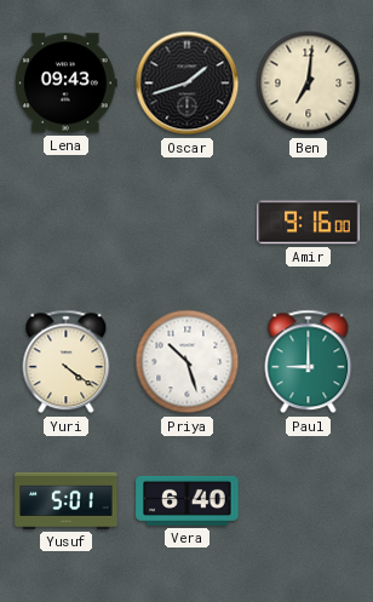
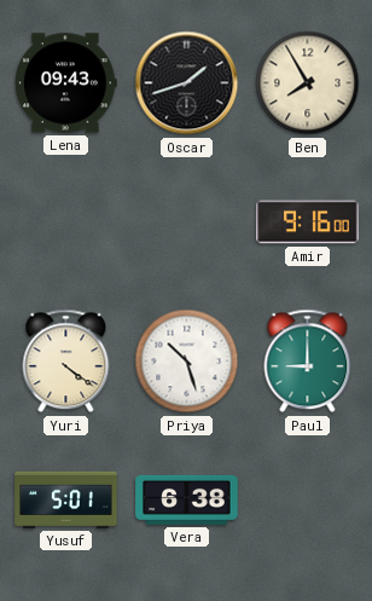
Ben: 7:01 -> 7:55
Vera: 6:40 -> 6:38
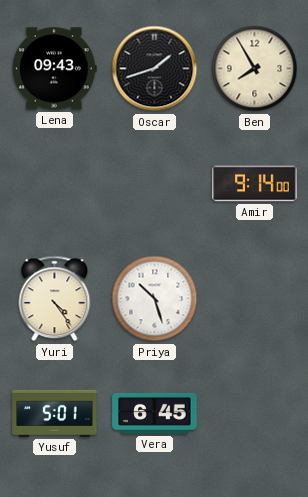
Amir: 9:16 -> 9:14
Yuri: 4:21 -> 4:24
Paul: 9:00 -> none
Vera: 6:38 -> 6:45
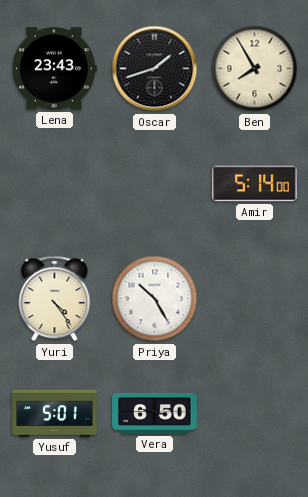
Lena: 09:43 -> 23:43
Amir: 9:14 -> 5:14
Priya: 10:27 -> 10:25
Vera: 6:45 -> 6:50
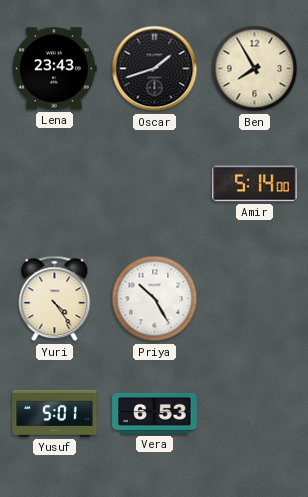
Vera: 6:50 -> 6:53
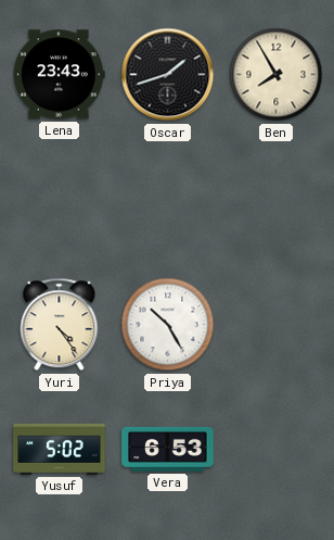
Amir: 5:14 -> none
Yusuf: 5:01 -> 5:02
